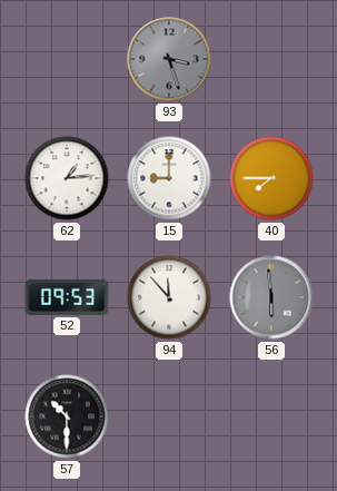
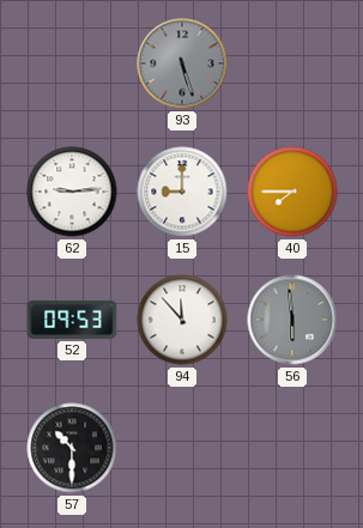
93: 3:27 -> 5:27
62: 1:14 -> 9:14
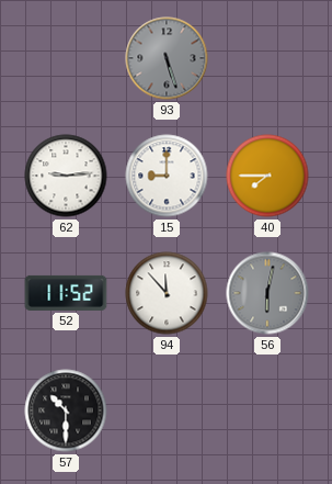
52: 09:53 -> 11:52
56: 5:59 -> 6:02
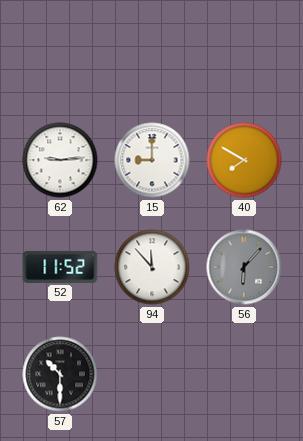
93: 5:27 -> none
40: 7:45 -> 7:50
56: 6:02 -> 6:07
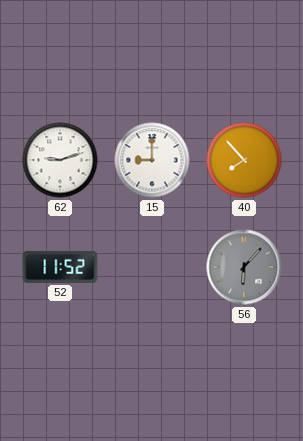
62: 9:14 -> 9:12
40: 7:50 -> 7:53
94: 11:53 -> none
57: 10:30 -> none
